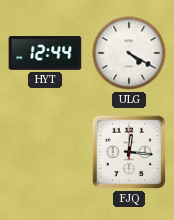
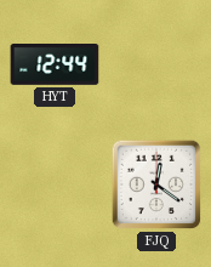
ULG: 4:20 -> none
FJQ: 12:16 -> 12:21
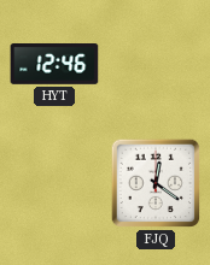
HYT: 12:44 -> 12:46
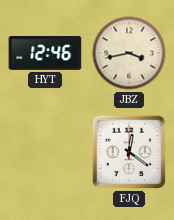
JBZ: none -> 3:43
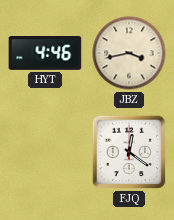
HYT: 12:46 -> 4:46
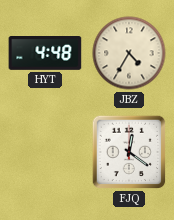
HYT: 4:46 -> 4:48
JBZ: 3:43 -> 4:35
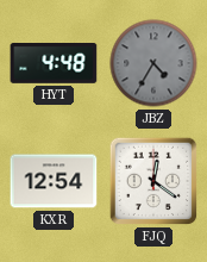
JBZ dial: cream -> grey
KXR: none -> 12:54
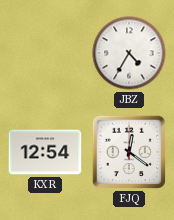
HYT: 4:48 -> none
JBZ dial: grey -> white
